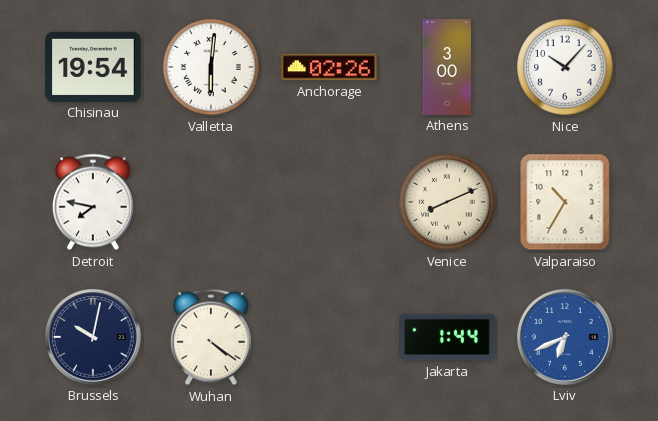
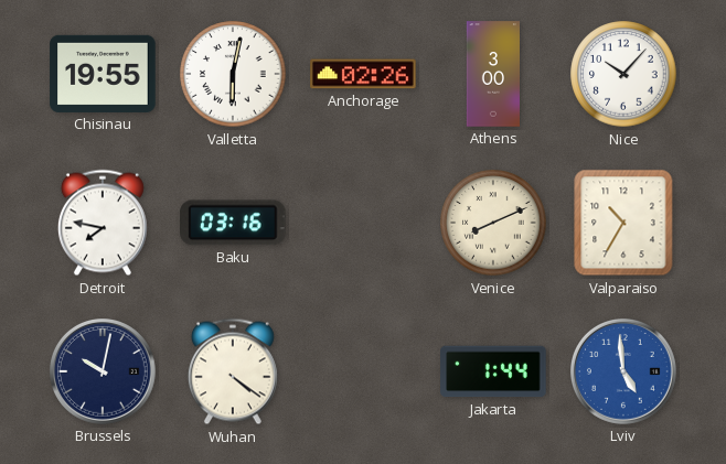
Chisinau: 19:54 -> 19:55
Valletta: 6:01 -> 6:02
Baku: none -> 03:16
Lviv: 6:41 -> 4:59
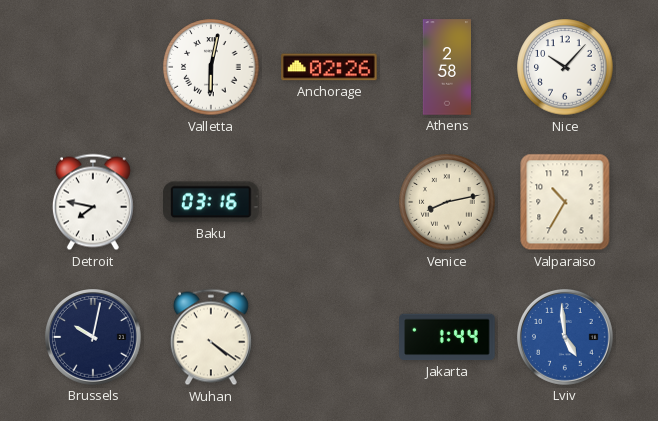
Chisinau: 19:55 -> none
Athens: 3:00 -> 2:58
Venice: 8:11 -> 8:13
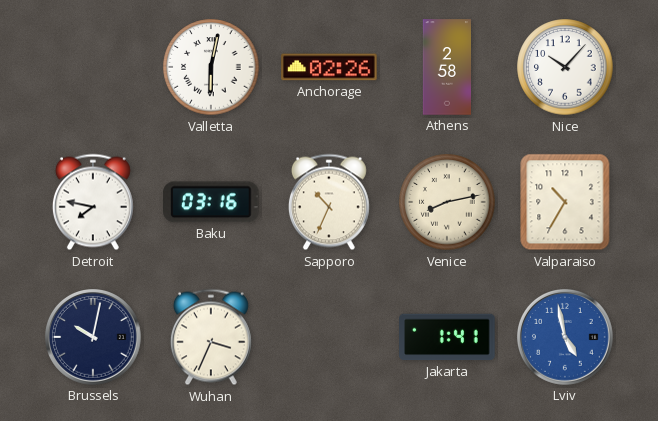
Sapporo: none -> 10:34
Wuhan: 4:21 -> 3:34
Jakarta: 1:44 -> 1:41
Lviv: 4:59 -> 4:58
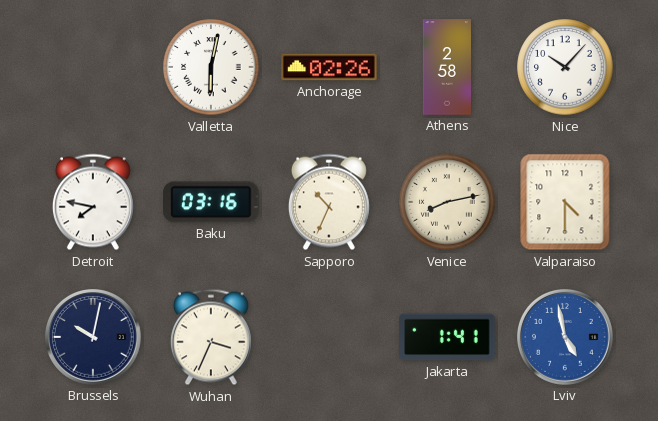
Valparaiso: 10:35 -> 4:30
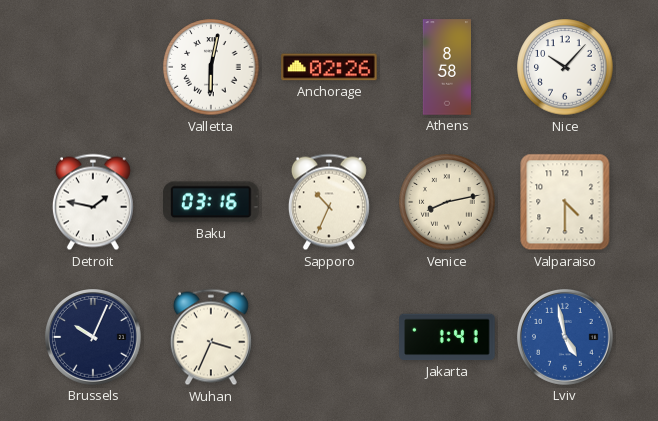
Athens: 2:58 -> 8:58
Detroit: 7:47 -> 1:47
Brussels: 10:02 -> 10:04
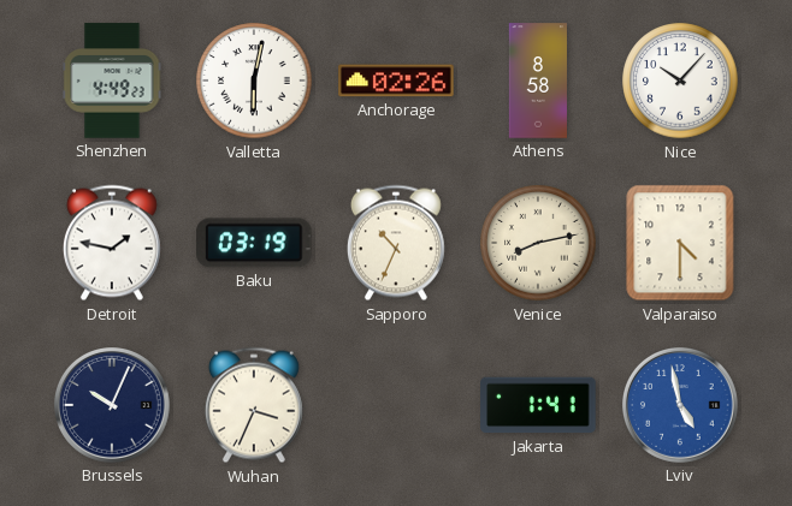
Shenzhen: none -> 4:49
Baku: 03:16 -> 03:19
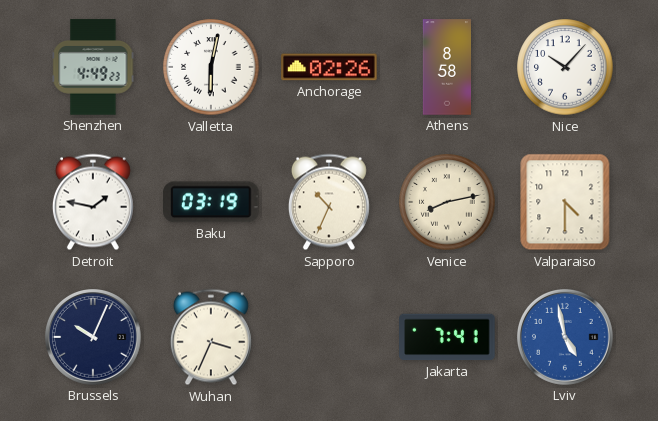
Jakarta: 1:41 -> 7:41
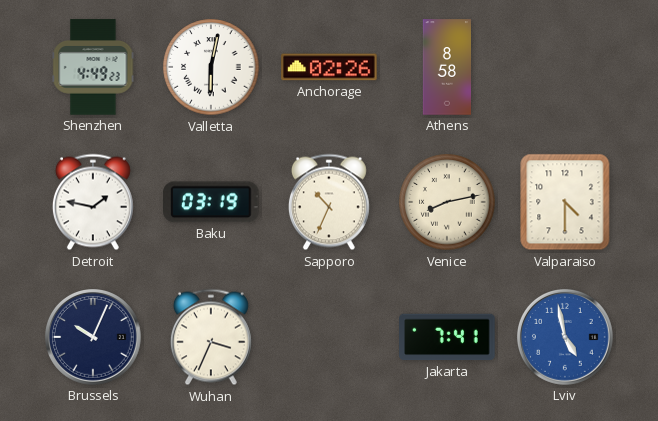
Nice: 10:07 -> none
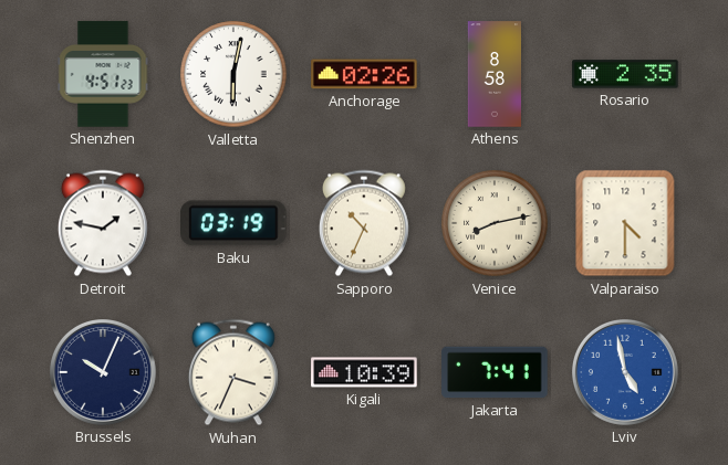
Shenzhen: 4:49 -> 4:51
Rosario: none -> 2:35
Kigali: none -> 10:39
